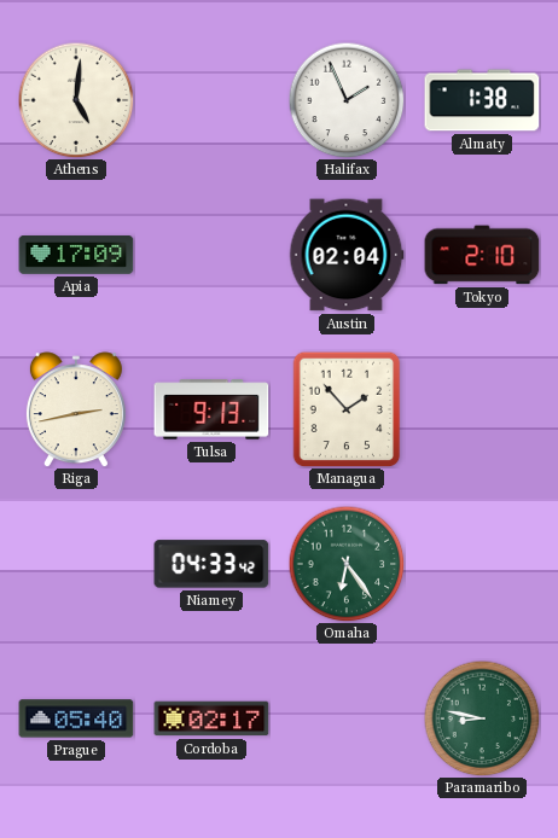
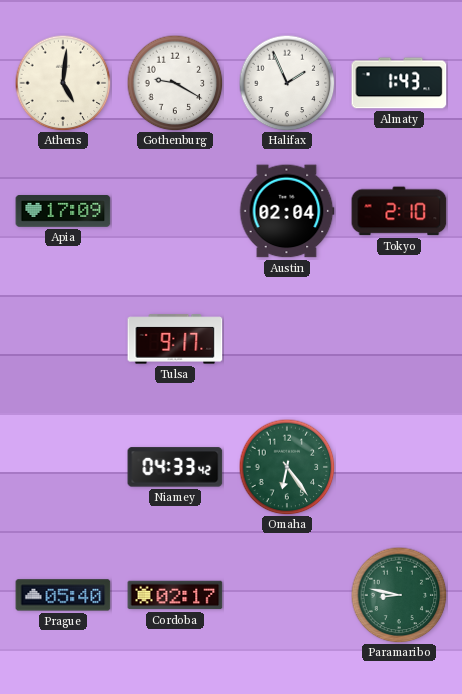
Gothenburg: none -> 9:20
Almaty: 1:38 -> 1:43
Riga: 2:43 -> none
Tulsa: 9:13 -> 9:17
Managua: 1:53 -> none
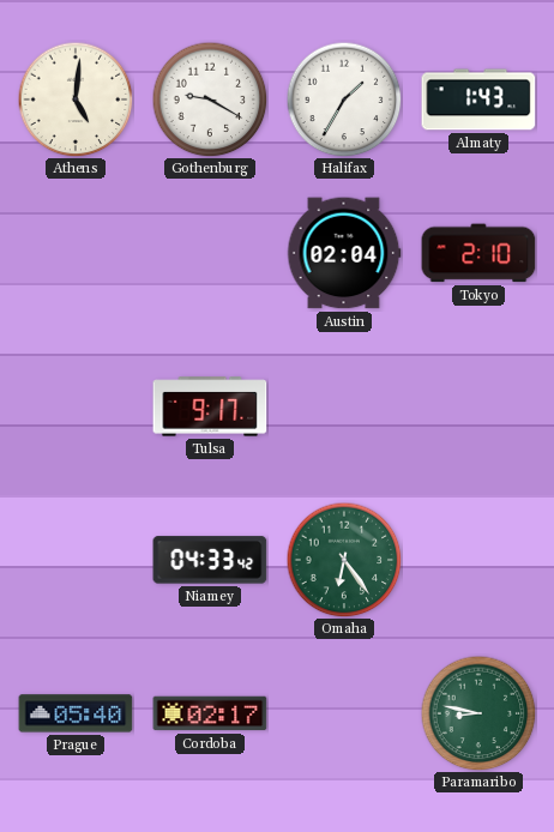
Halifax: 1:56 -> 1:35
Apia: 17:09 -> none
